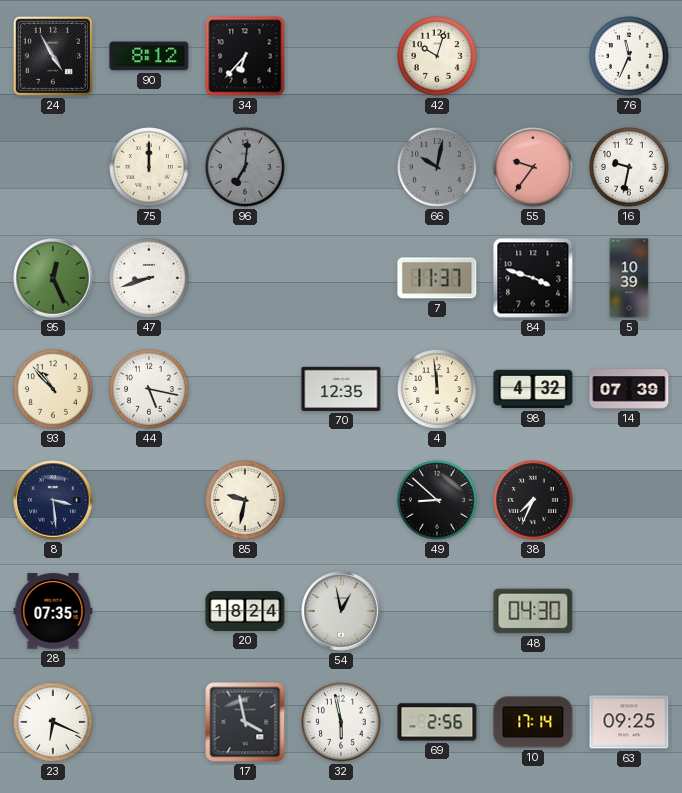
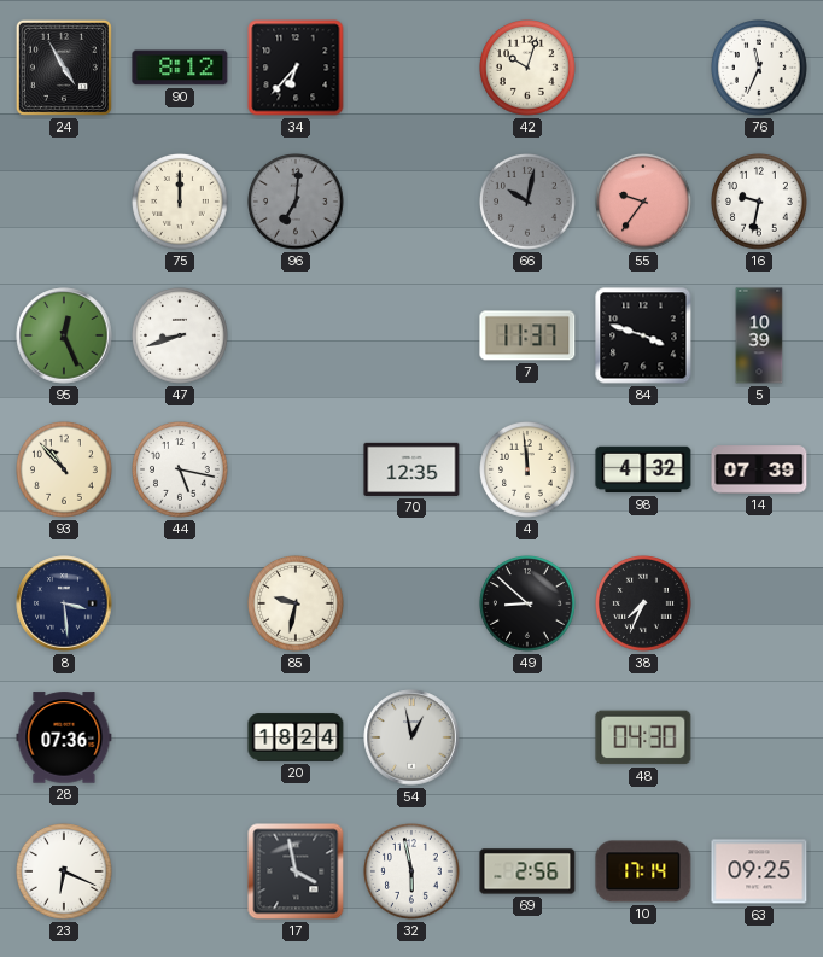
28: 07:35 -> 07:36
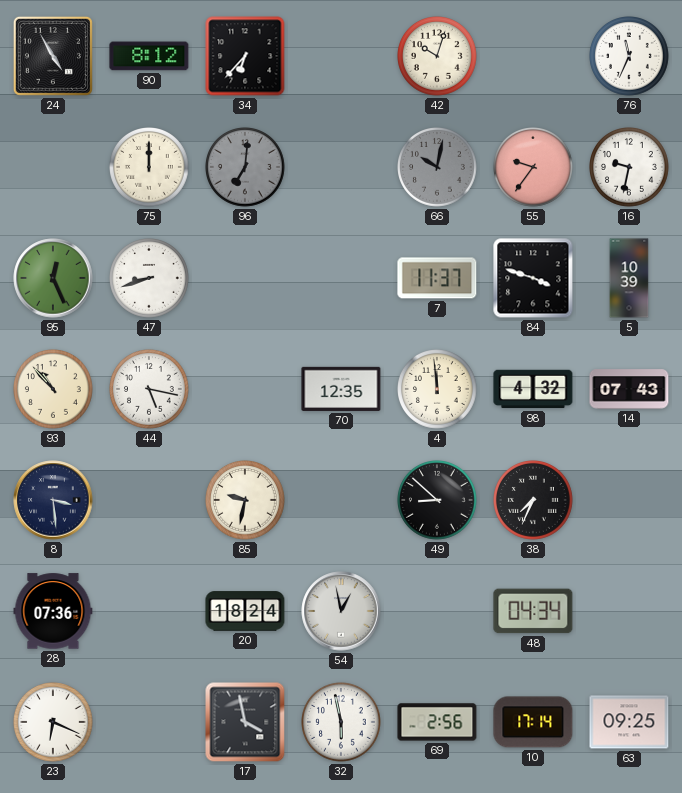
14: 07:39 -> 07:43
48: 04:30 -> 04:34
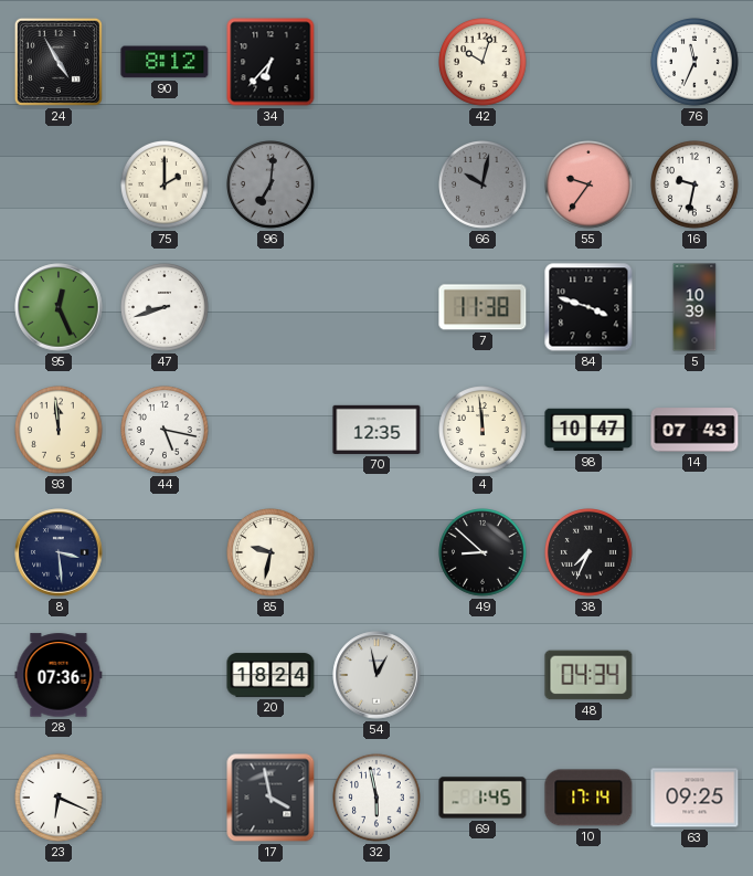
75: 12:00 -> 2:00
7: 11:37 -> 11:38
93: 10:53 -> 11:59
98: 4:32 -> 10:47
69: 2:56 -> 1:45
